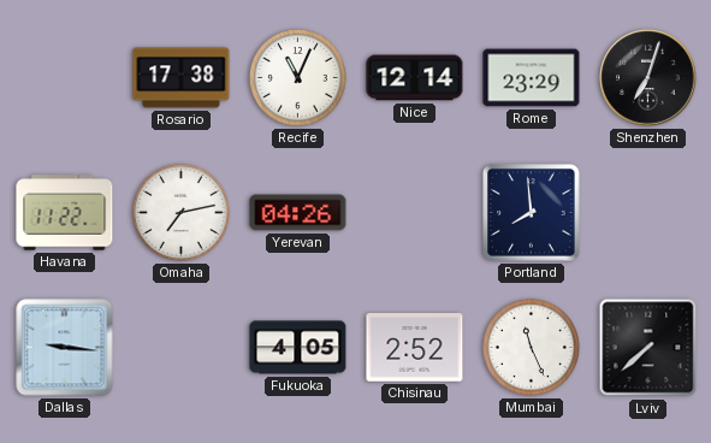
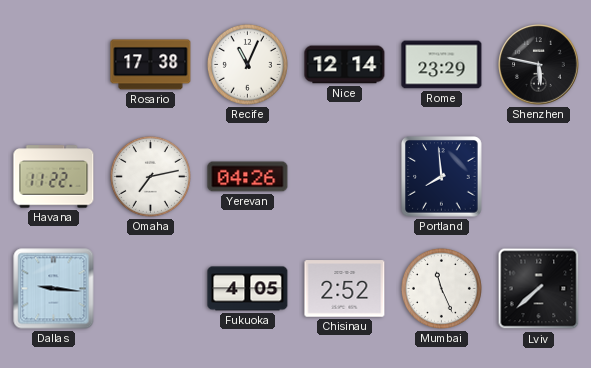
Shenzhen: 7:03 -> 5:47
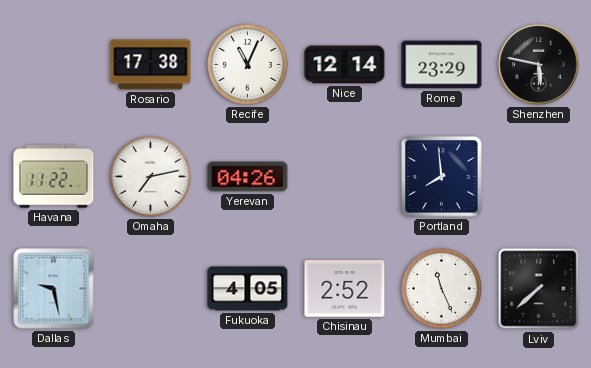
Dallas: 9:16 -> 9:28
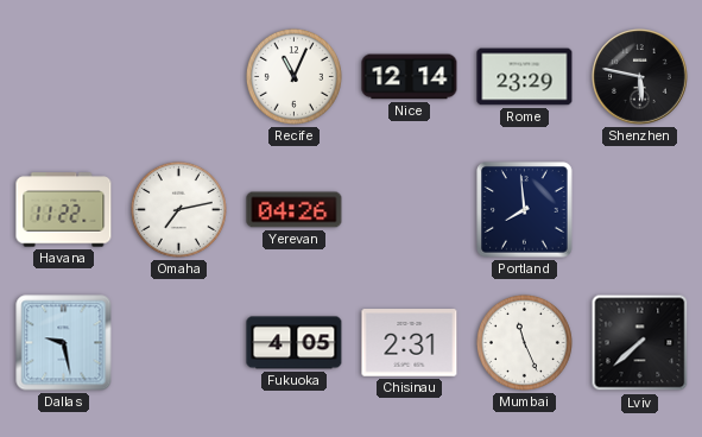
Rosario: 17:38 -> none
Chisinau: 2:52 -> 2:31
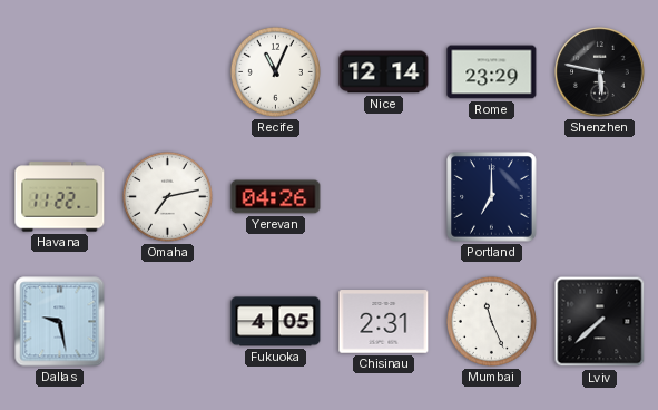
Portland: 7:59 -> 7:00
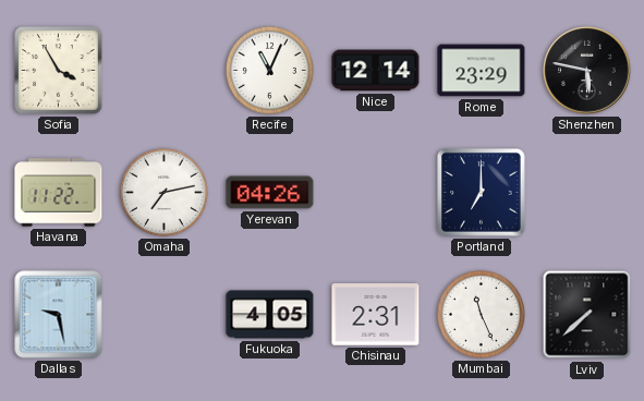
Sofia: none -> 3:55
